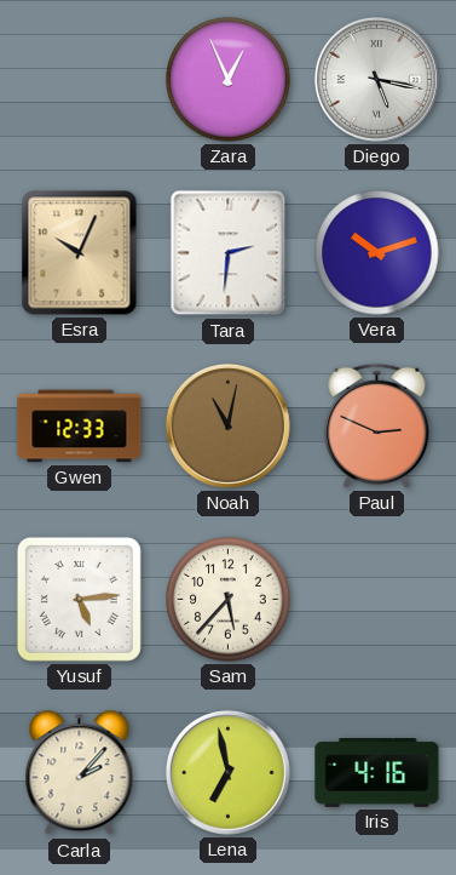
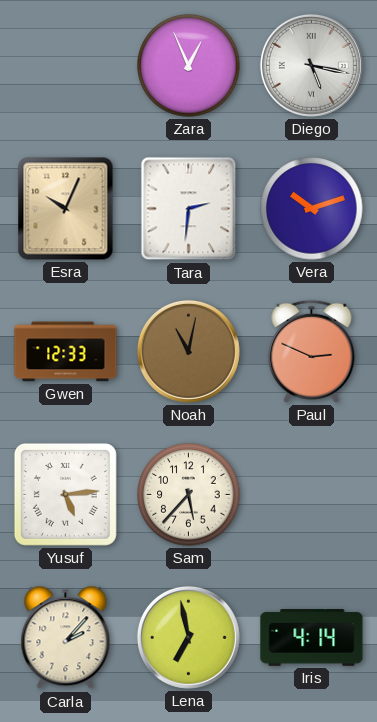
Iris: 4:16 -> 4:14
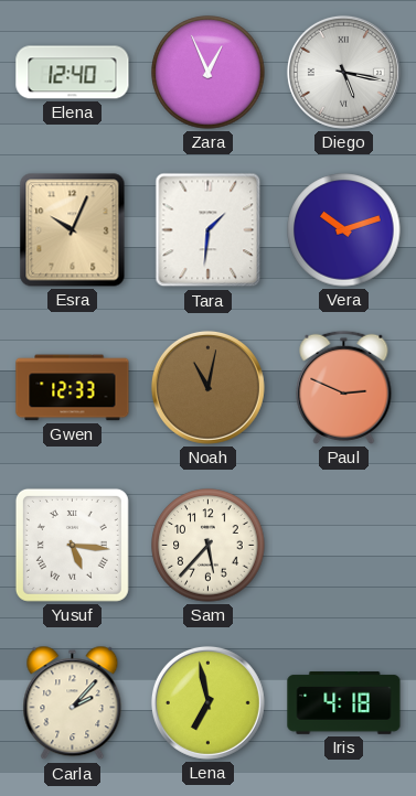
Elena: none -> 12:40
Tara: 2:31 -> 1:31
Yusuf: 5:14 -> 5:16
Iris: 4:14 -> 4:18
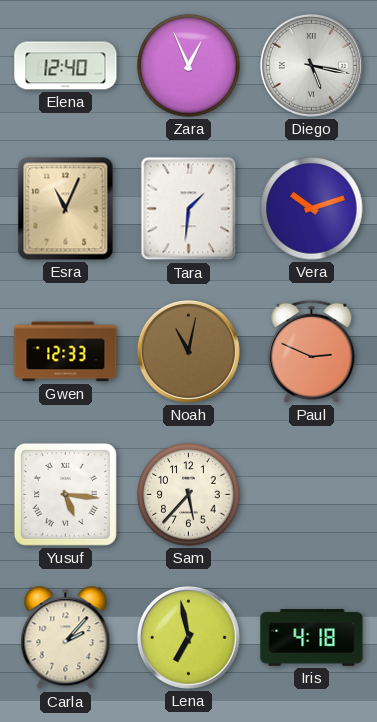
Esra: 10:04 -> 11:04
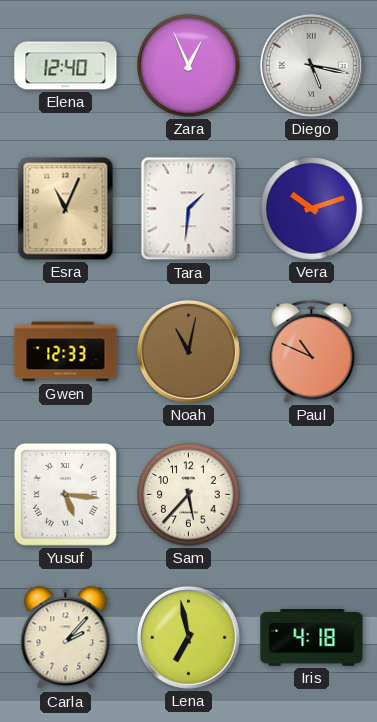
Paul: 2:49 -> 10:49
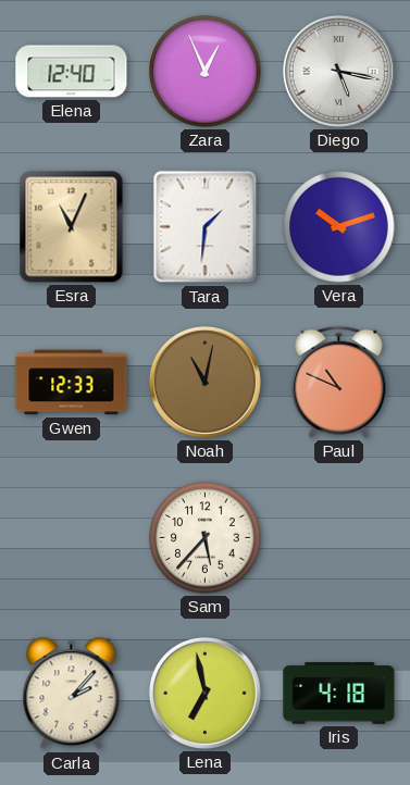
Yusuf: 5:16 -> none
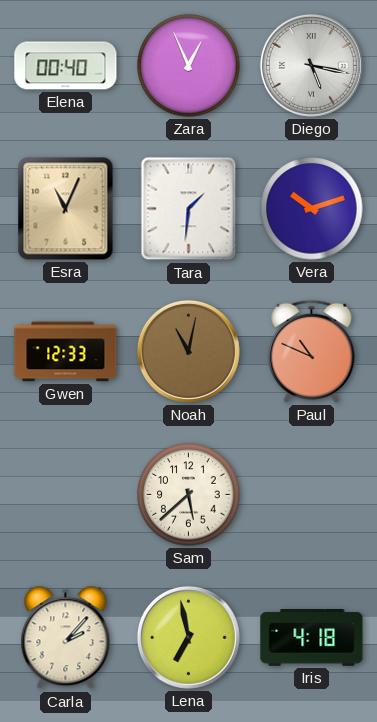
Elena: 12:40 -> 00:40
Sam: 5:37 -> 5:38
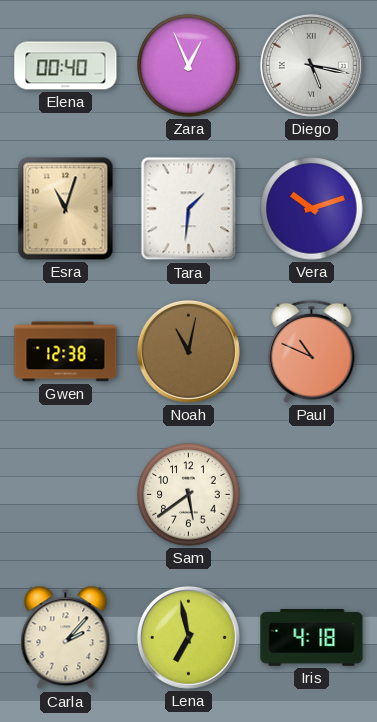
Esra: 11:04 -> 11:03
Gwen: 12:33 -> 12:38
Sam: 5:38 -> 5:39
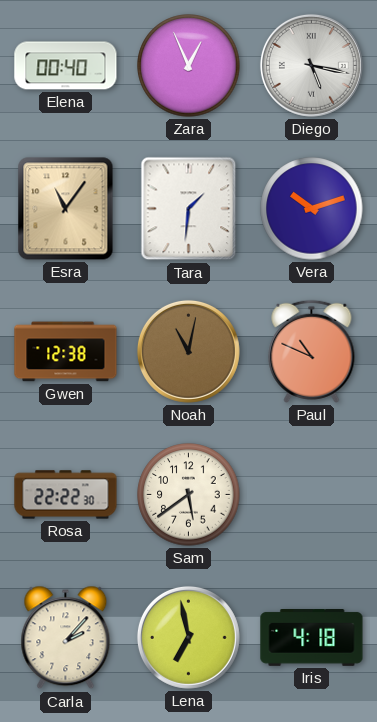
Esra: 11:03 -> 11:06
Rosa: none -> 22:22
